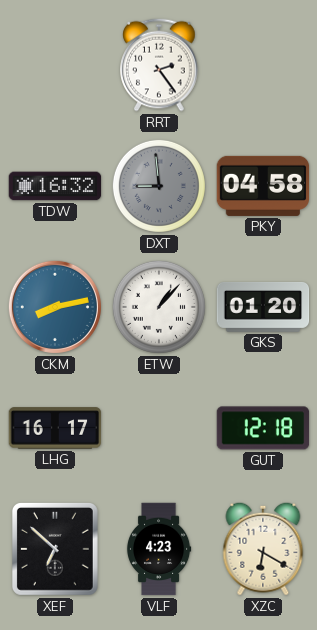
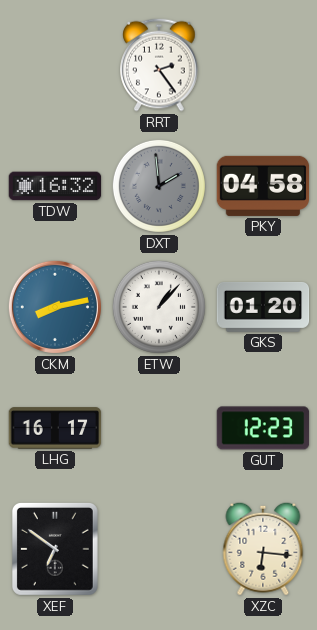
DXT: 8:59 -> 1:59
GUT: 12:18 -> 12:23
XEF: 6:52 -> 6:51
VLF: 4:23 -> none
XZC: 6:20 -> 6:16
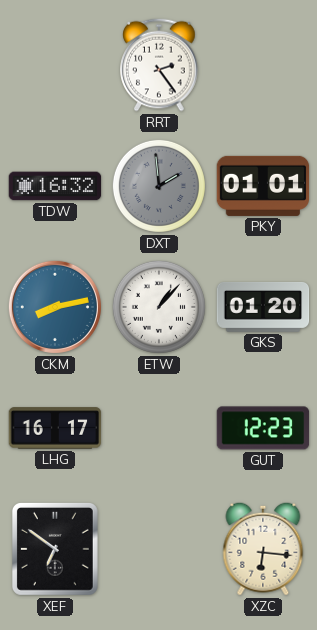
PKY: 04:58 -> 01:01
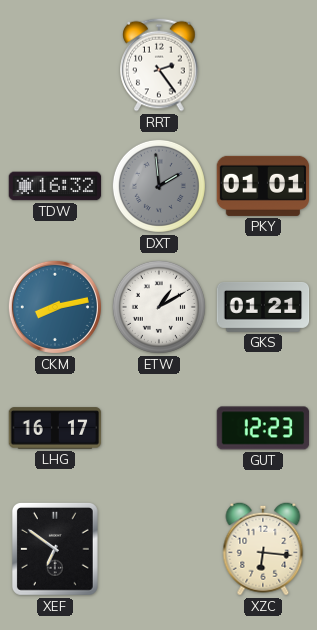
ETW: 1:07 -> 1:10
GKS: 01:20 -> 01:21
